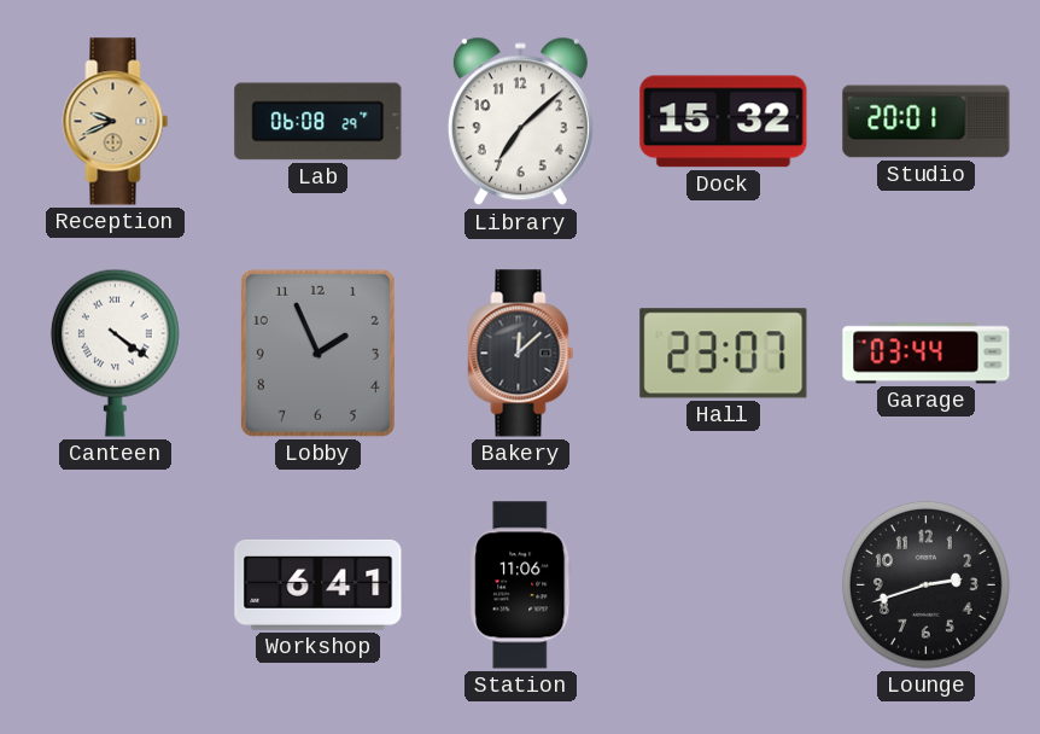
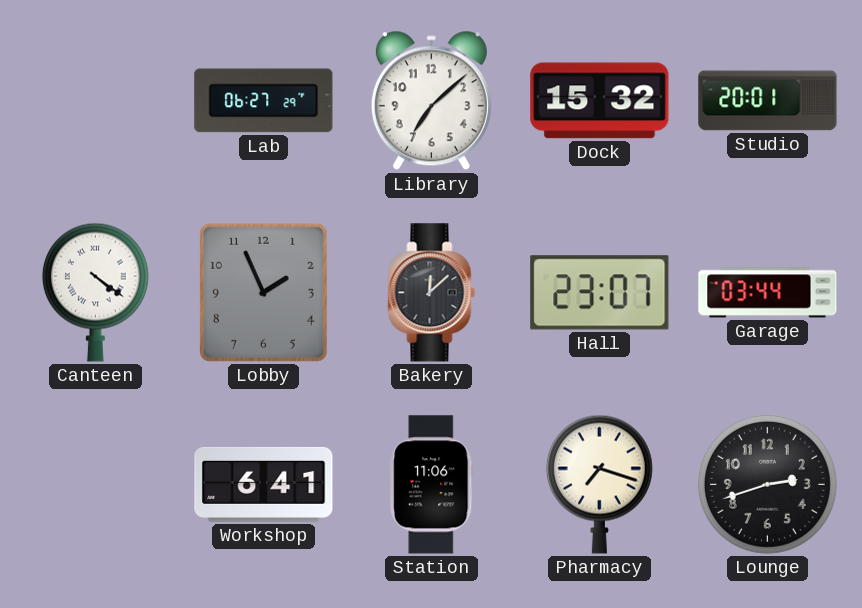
Reception: 9:41 -> none
Lab: 06:08 -> 06:27
Pharmacy: none -> 7:18
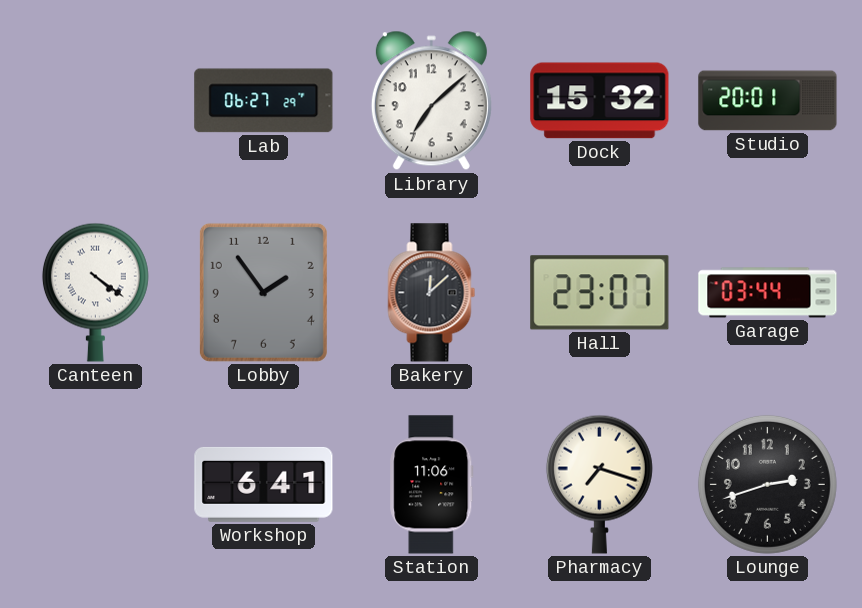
Lobby: 1:56 -> 1:54
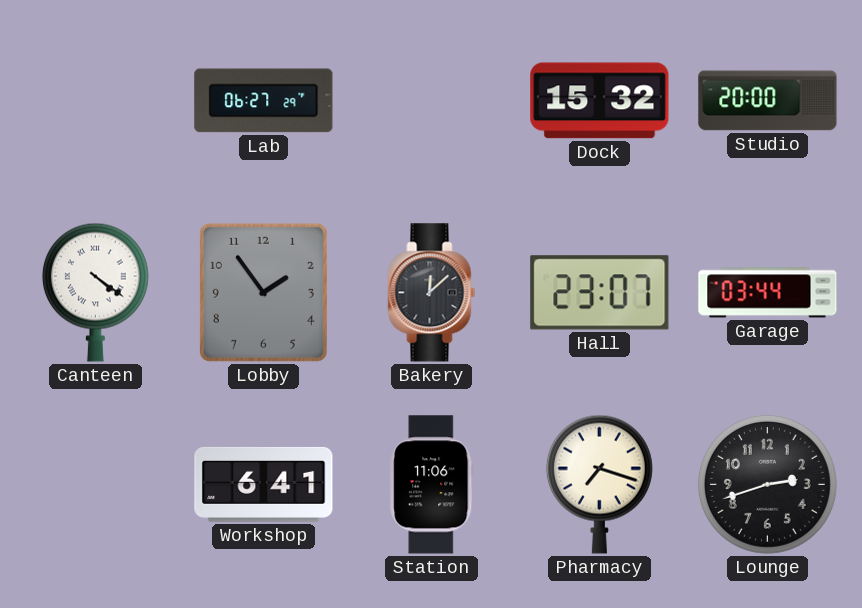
Library: 7:08 -> none
Studio: 20:01 -> 20:00
